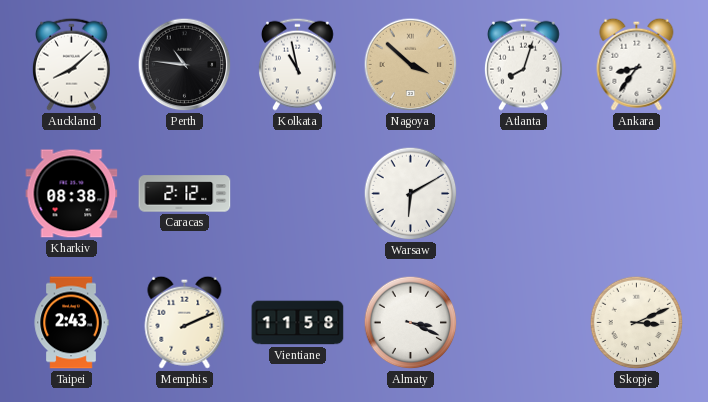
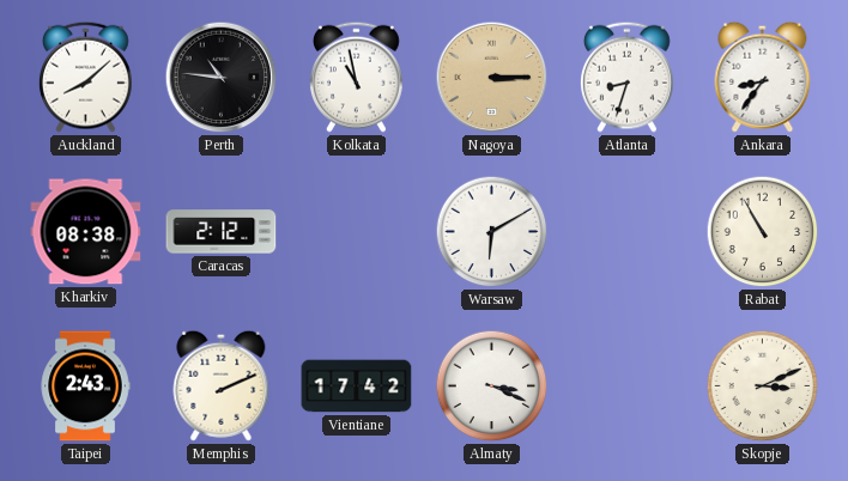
Nagoya: 3:52 -> 3:15
Atlanta: 8:03 -> 8:33
Rabat: none -> 10:55
Vientiane: 11:58 -> 17:42
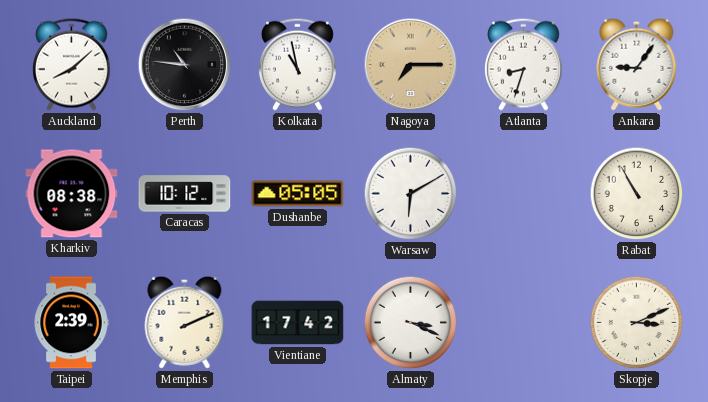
Nagoya: 3:15 -> 7:15
Ankara: 8:36 -> 9:06
Caracas: 2:12 -> 10:12
Dushanbe: none -> 05:05
Taipei: 2:43 -> 2:39
